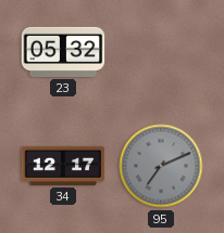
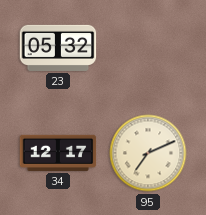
95 dial: grey -> cream
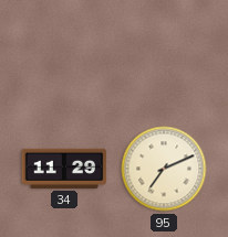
23: 05:32 -> none
34: 12:17 -> 11:29
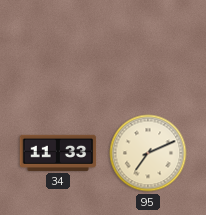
34: 11:29 -> 11:33
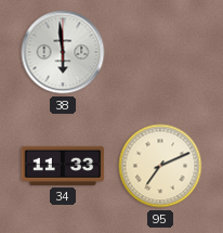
38: none -> 5:59
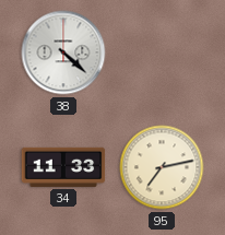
38: 5:59 -> 4:22
95: 7:11 -> 7:13
